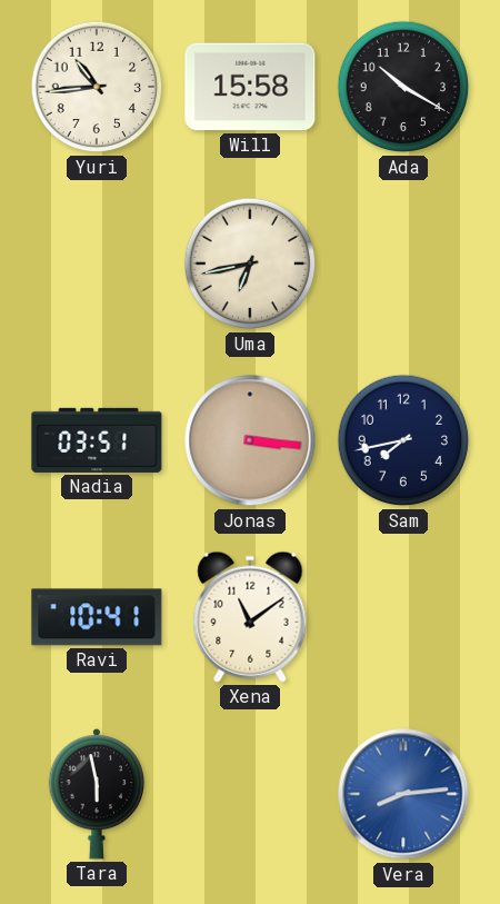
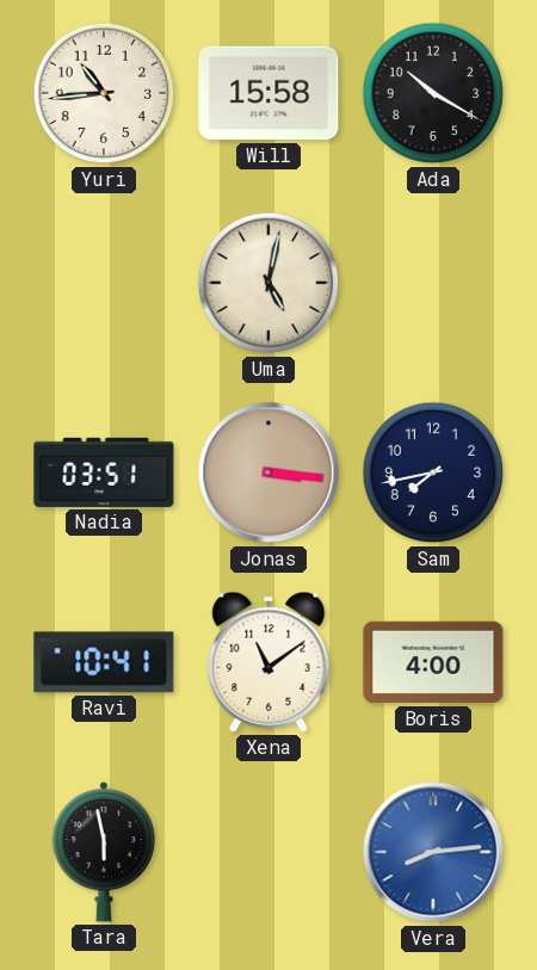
Uma: 6:43 -> 5:02
Boris: none -> 4:00
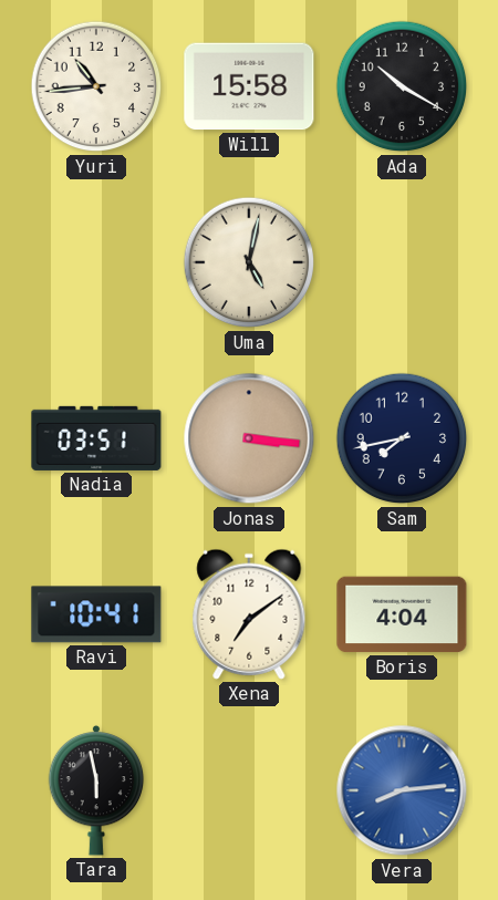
Xena: 11:09 -> 7:09
Boris: 4:00 -> 4:04
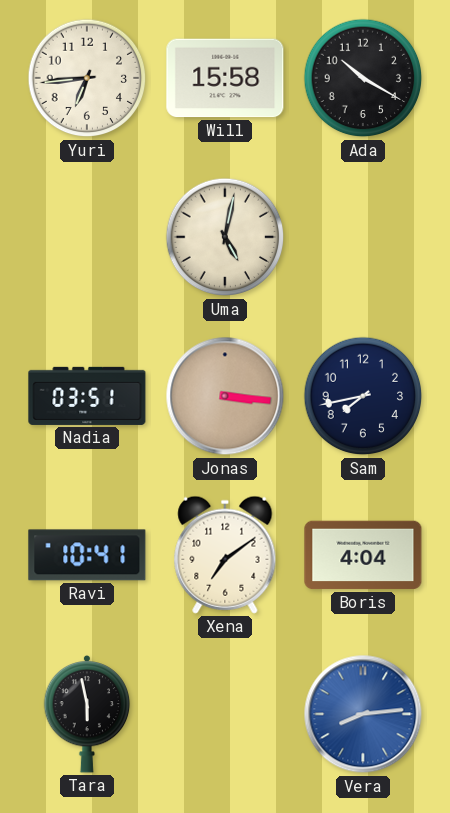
Yuri: 10:44 -> 6:44
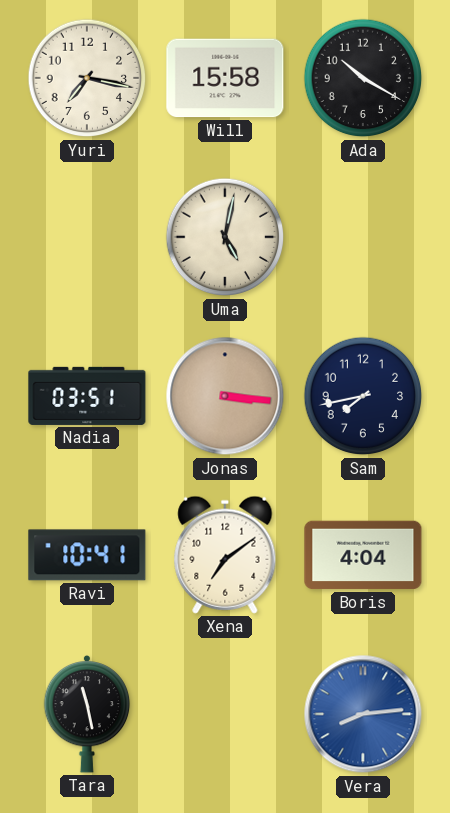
Yuri: 6:44 -> 7:17
Tara: 5:58 -> 11:28
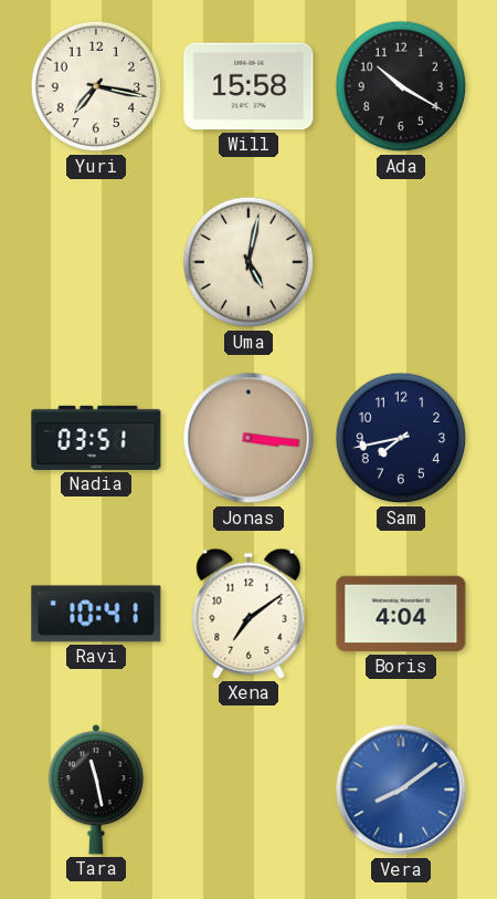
Vera: 8:14 -> 8:09
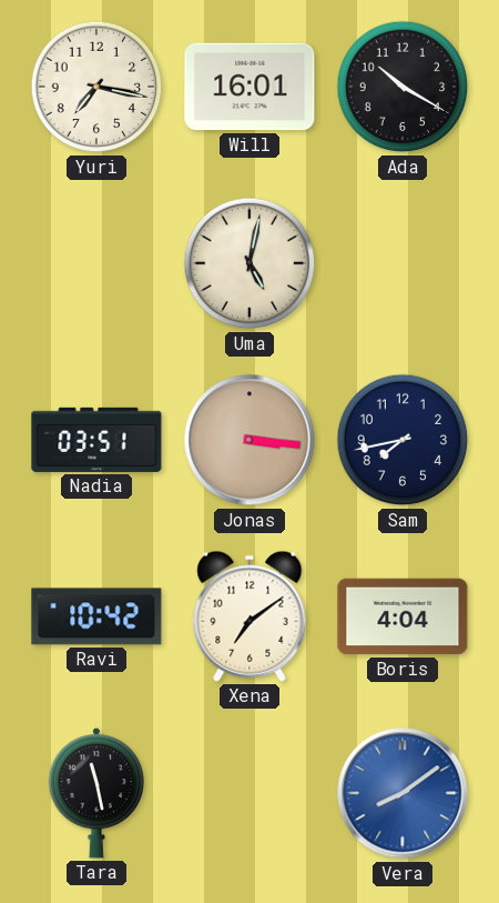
Will: 15:58 -> 16:01
Ravi: 10:41 -> 10:42
